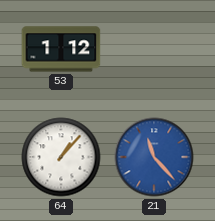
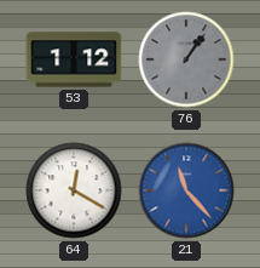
76: none -> 1:06
64: 1:07 -> 12:20
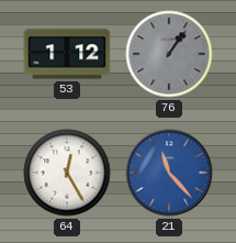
64: 12:20 -> 12:25
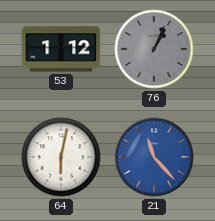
76: 1:06 -> 1:04
64: 12:25 -> 6:02
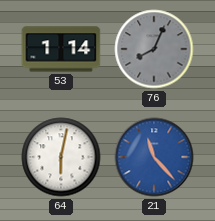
53: 1:12 -> 1:14
76: 1:04 -> 8:04
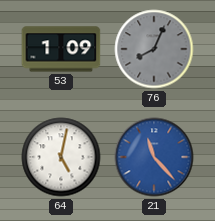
53: 1:14 -> 1:09
64: 6:02 -> 5:02
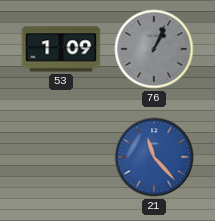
76: 8:04 -> 1:04
64: 5:02 -> none
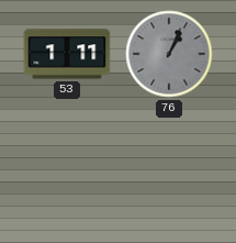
53: 1:09 -> 1:11
21: 11:23 -> none
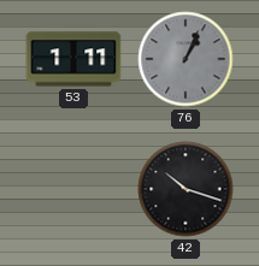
42: none -> 10:18
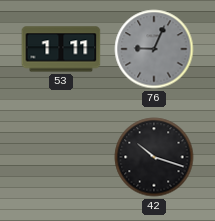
76: 1:04 -> 9:04
